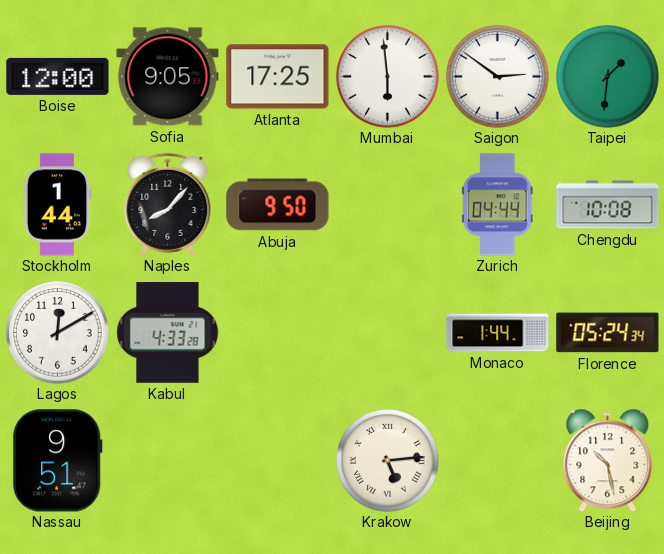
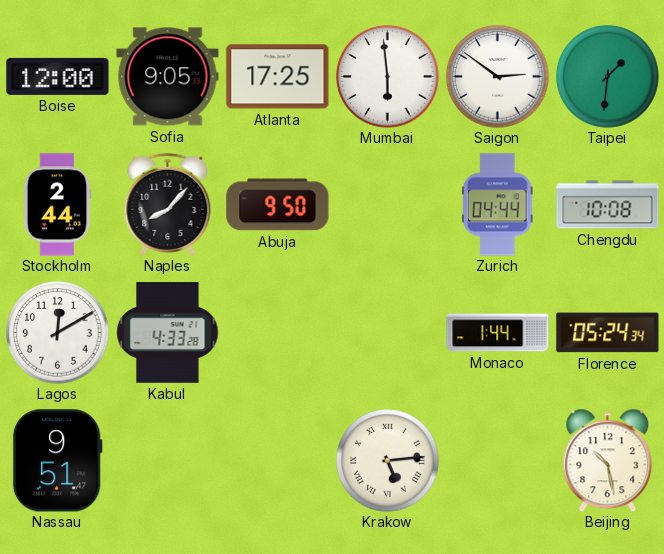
Stockholm: 1:44 -> 2:44
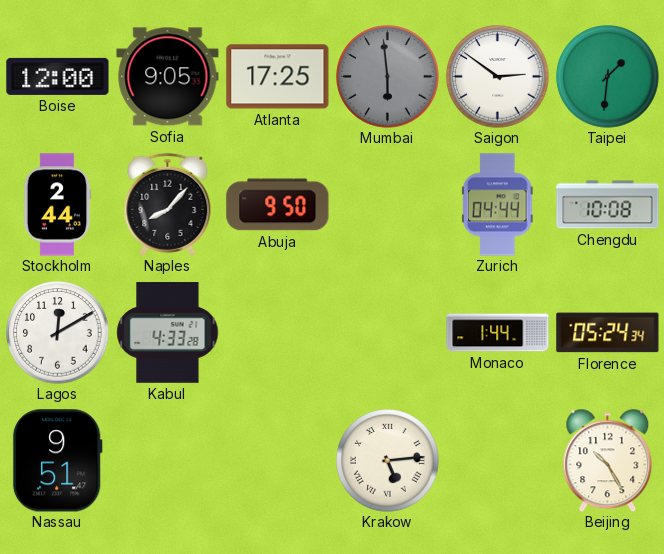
Mumbai dial: white -> grey
Beijing: 10:28 -> 10:25
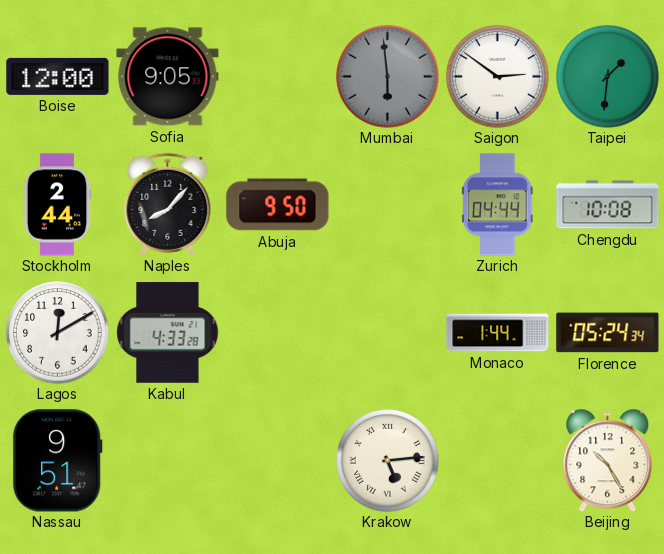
Atlanta: 17:25 -> none
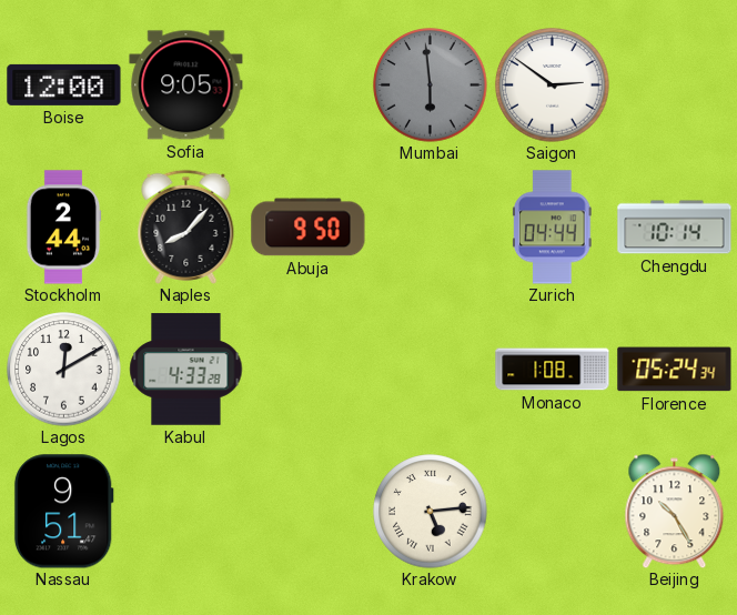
Taipei: 1:31 -> none
Chengdu: 10:08 -> 10:14
Monaco: 1:44 -> 1:08
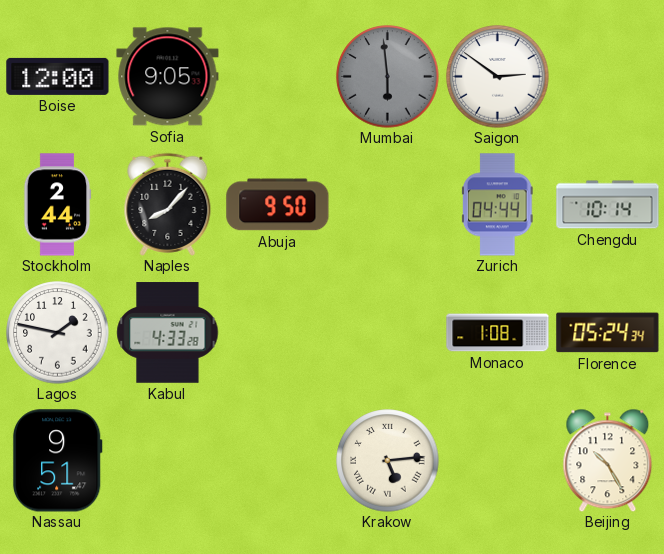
Lagos: 12:10 -> 1:47
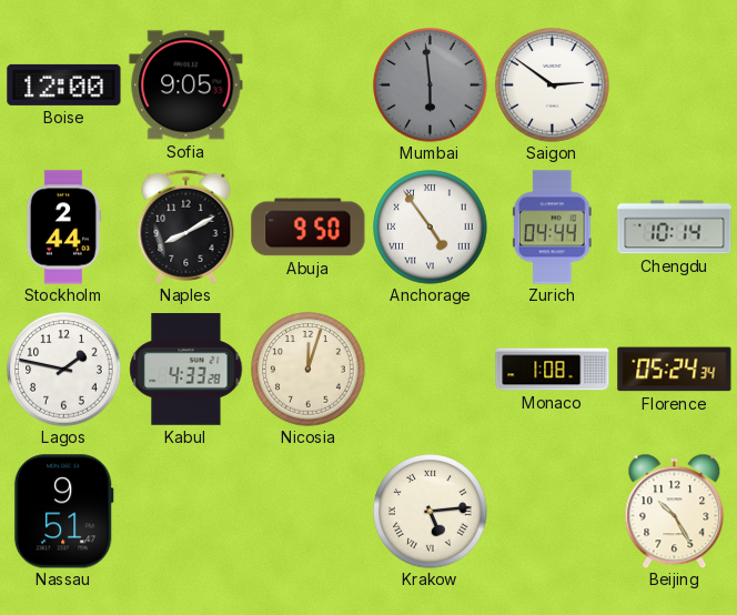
Naples: 8:07 -> 8:10
Anchorage: none -> 4:54
Nicosia: none -> 12:03
